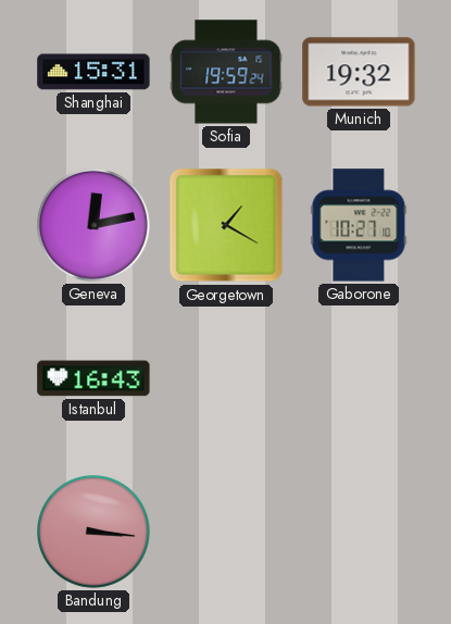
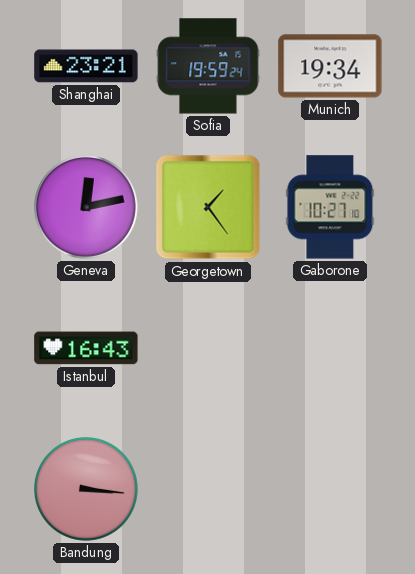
Shanghai: 15:31 -> 23:21
Munich: 19:32 -> 19:34
Georgetown: 1:20 -> 1:24
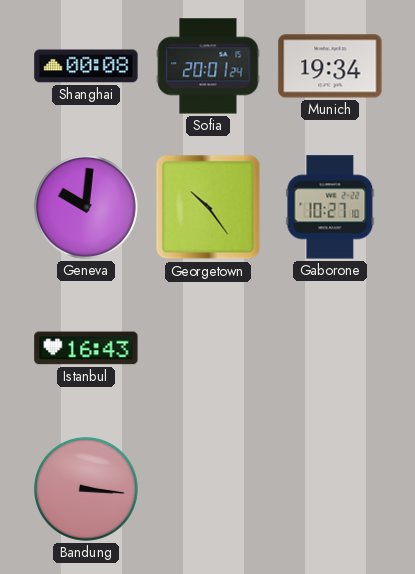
Shanghai: 23:21 -> 00:08
Sofia: 19:59 -> 20:01
Geneva: 12:13 -> 10:01
Georgetown: 1:24 -> 10:24
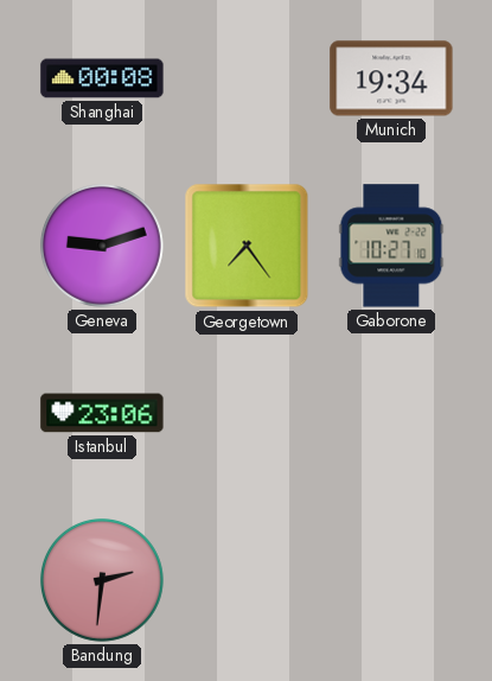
Sofia: 20:01 -> none
Geneva: 10:01 -> 9:12
Georgetown: 10:24 -> 7:24
Istanbul: 16:43 -> 23:06
Bandung: 3:16 -> 2:31
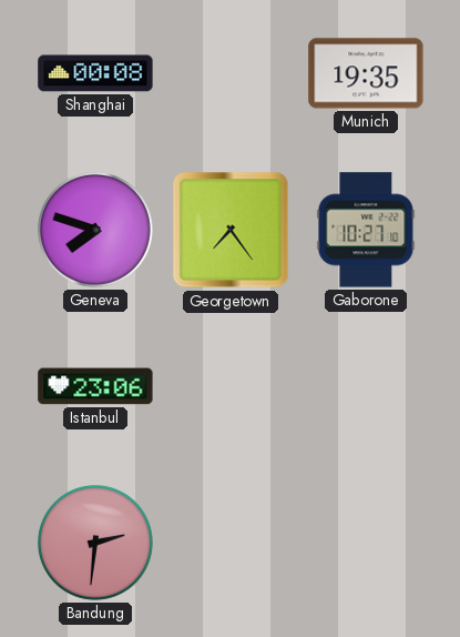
Munich: 19:34 -> 19:35
Geneva: 9:12 -> 7:48
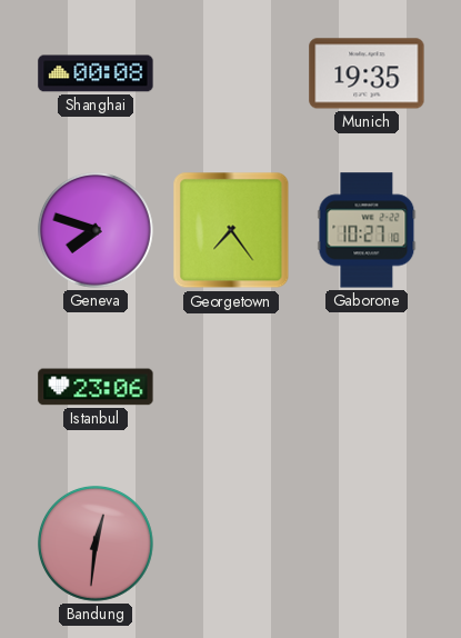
Bandung: 2:31 -> 12:31
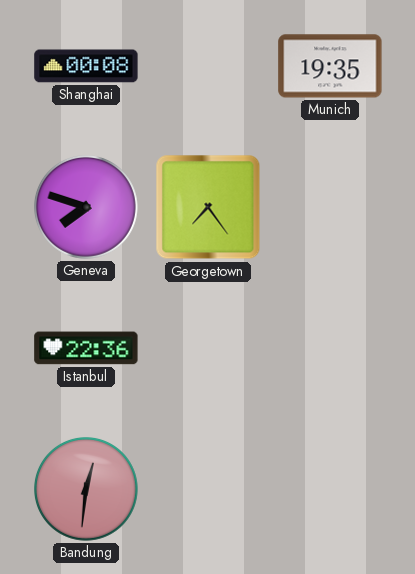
Gaborone: 10:27 -> none
Istanbul: 23:06 -> 22:36
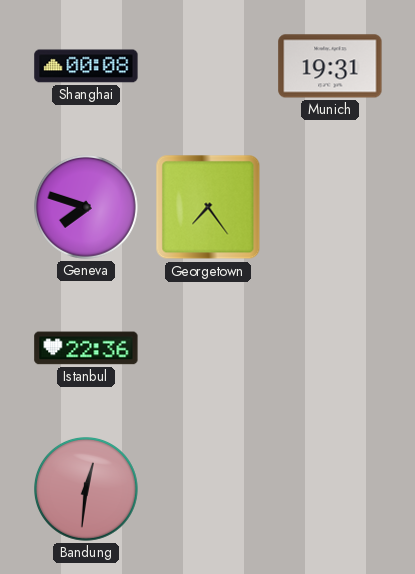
Munich: 19:35 -> 19:31
